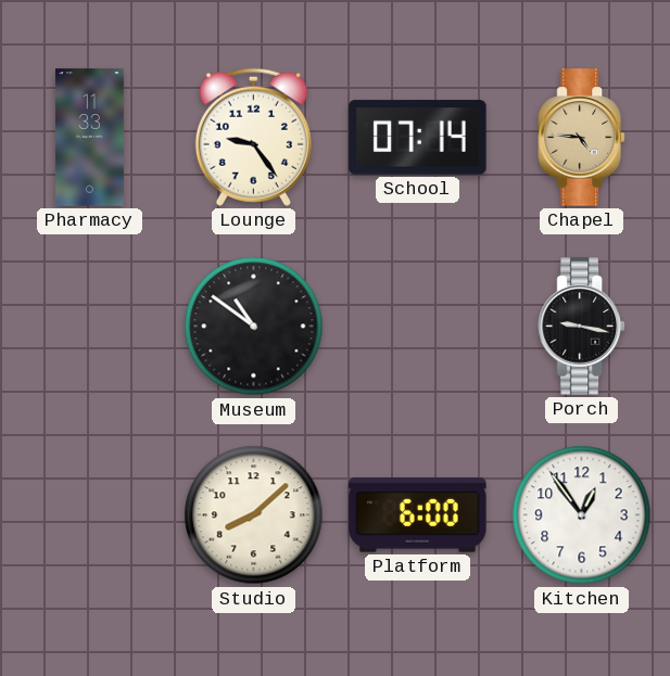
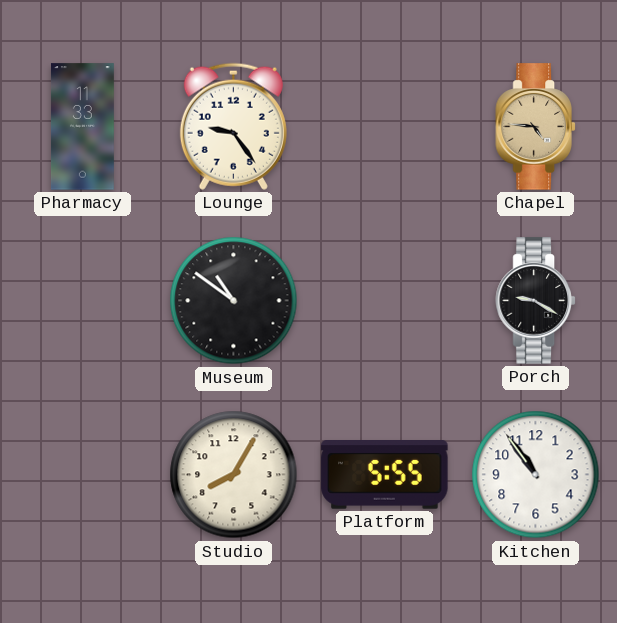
School: 07:14 -> none
Porch: 9:17 -> 9:20
Studio: 8:08 -> 8:05
Platform: 6:00 -> 5:55
Kitchen: 12:54 -> 10:54
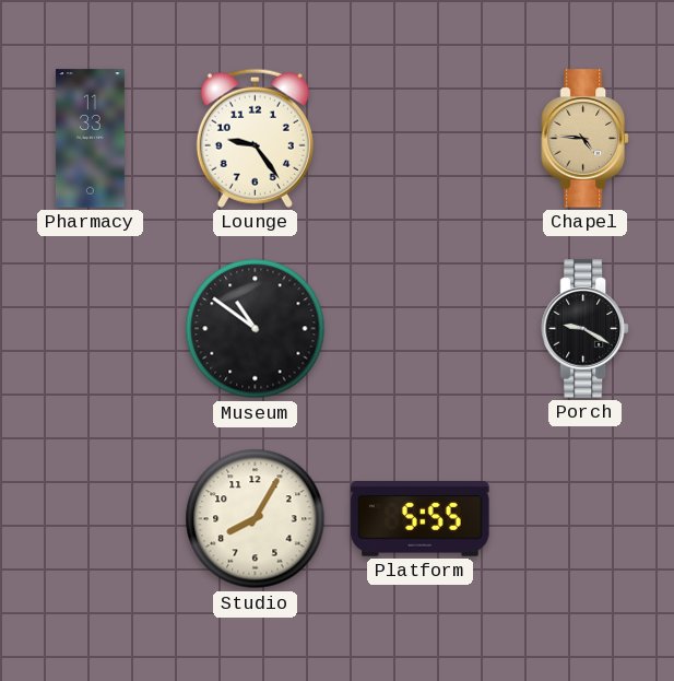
Kitchen: 10:54 -> none
